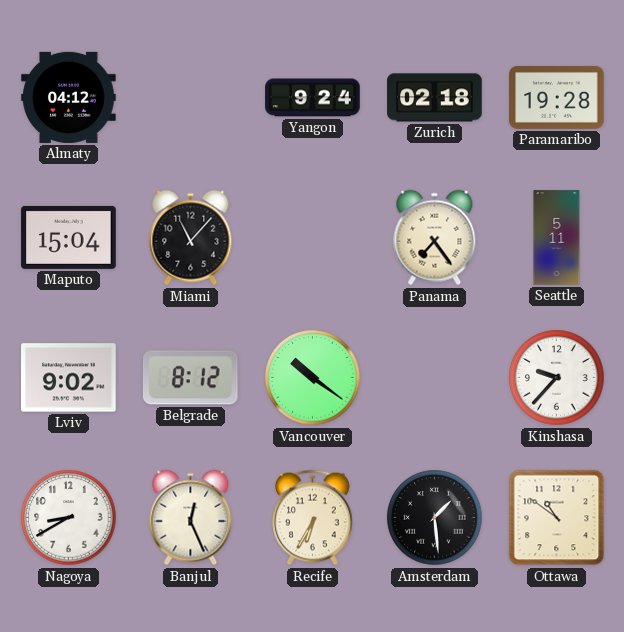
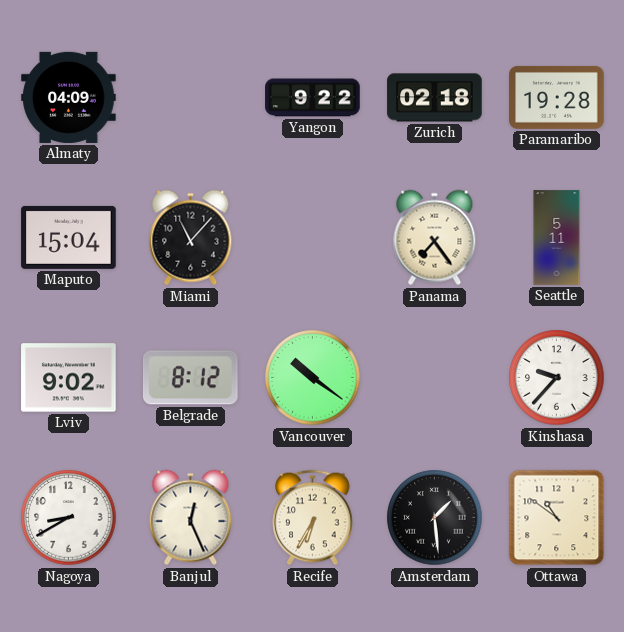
Almaty: 04:12 -> 04:09
Yangon: 9:24 -> 9:22
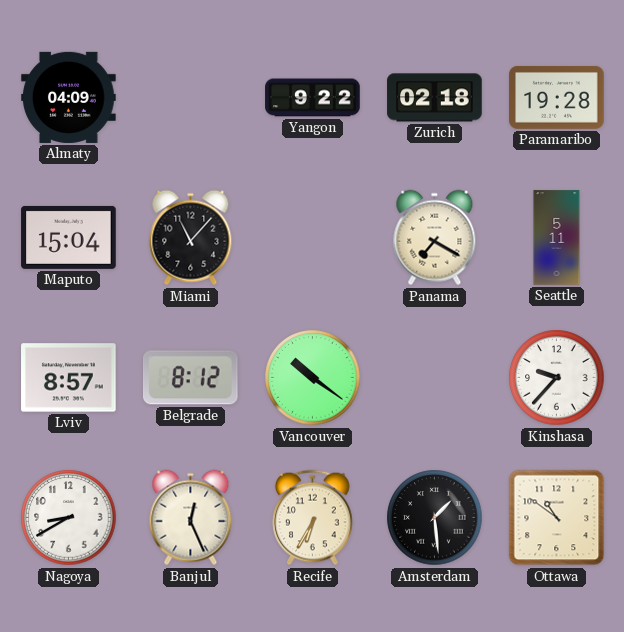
Panama: 7:24 -> 7:20
Lviv: 9:02 -> 8:57
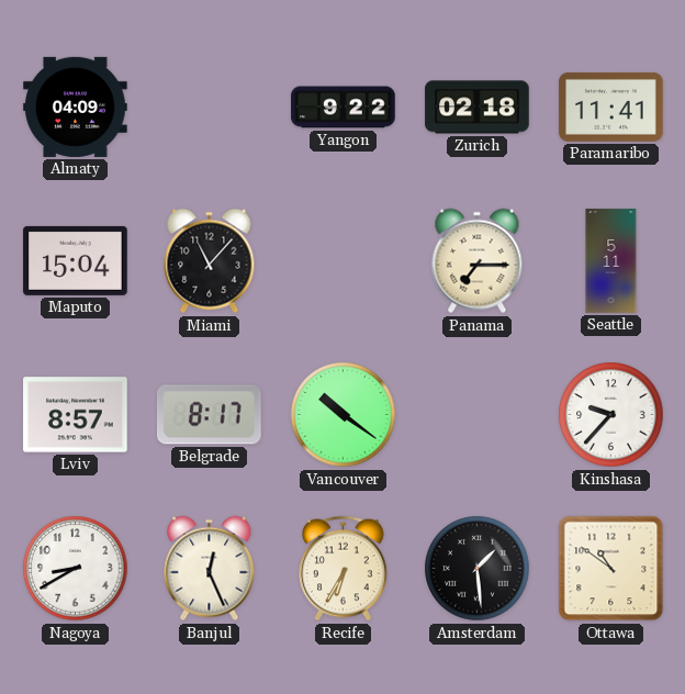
Paramaribo: 19:28 -> 11:41
Panama: 7:20 -> 7:15
Belgrade: 8:12 -> 8:17
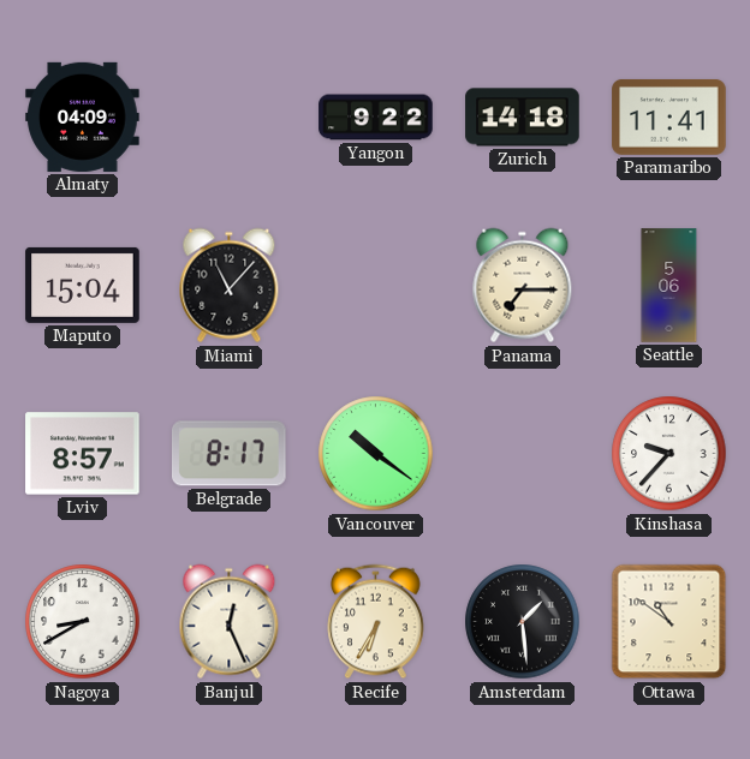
Zurich: 02:18 -> 14:18
Seattle: 5:11 -> 5:06
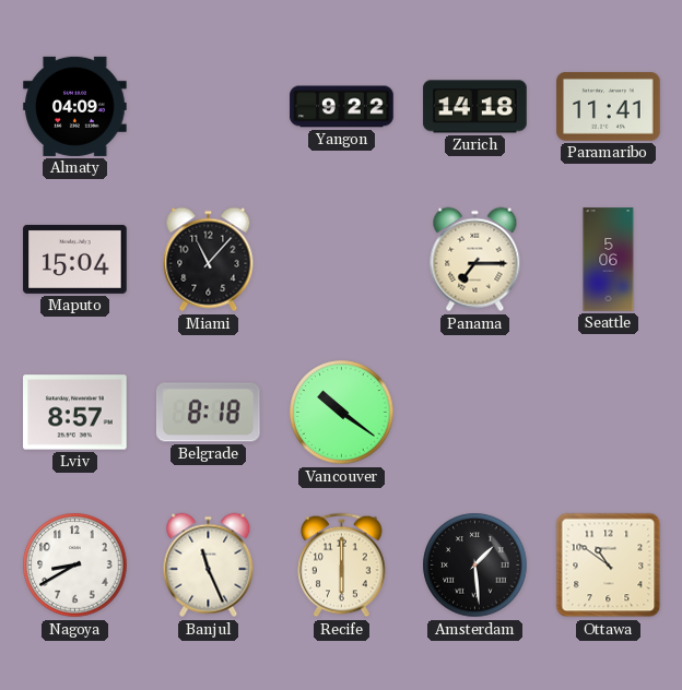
Belgrade: 8:17 -> 8:18
Kinshasa: 9:37 -> none
Banjul: 12:26 -> 11:26
Recife: 6:35 -> 6:00
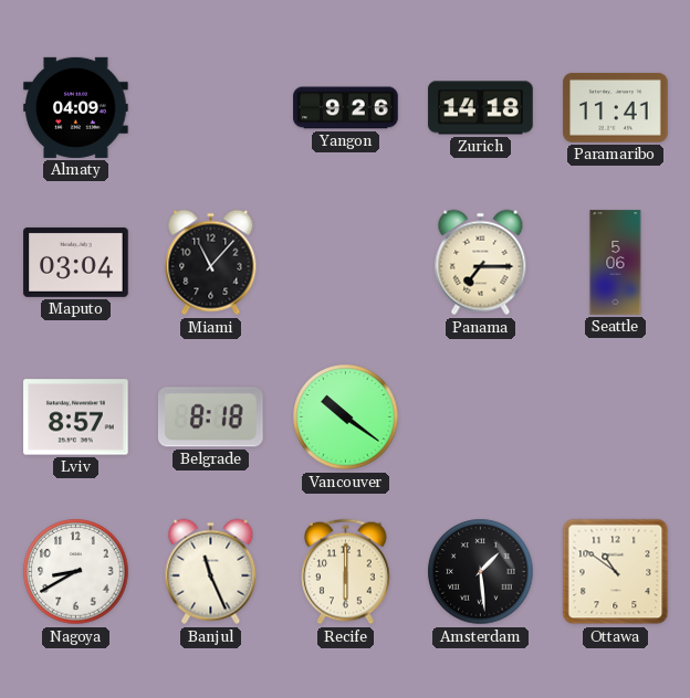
Yangon: 9:22 -> 9:26
Maputo: 15:04 -> 03:04
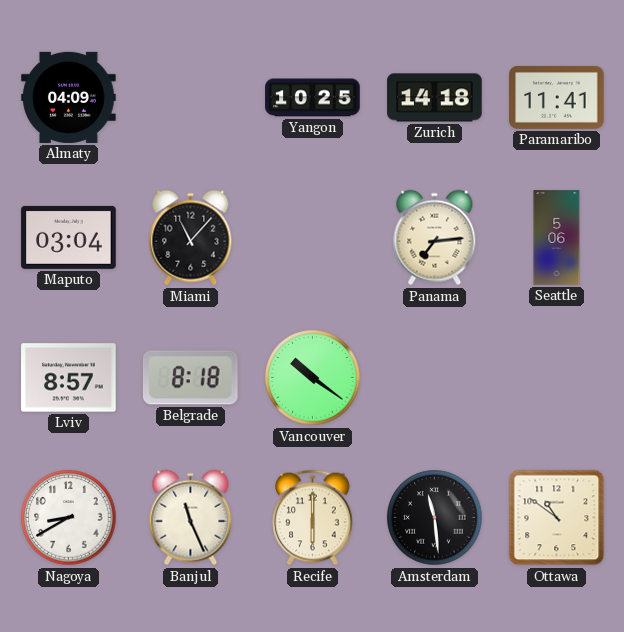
Yangon: 9:26 -> 10:25
Panama: 7:15 -> 7:14
Amsterdam: 1:29 -> 11:29
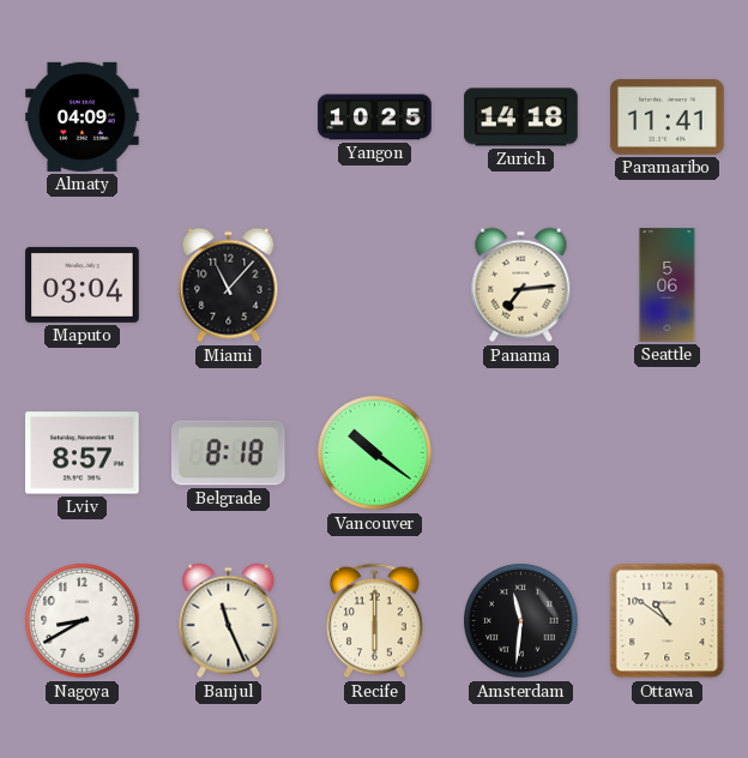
Amsterdam: 11:29 -> 11:31
